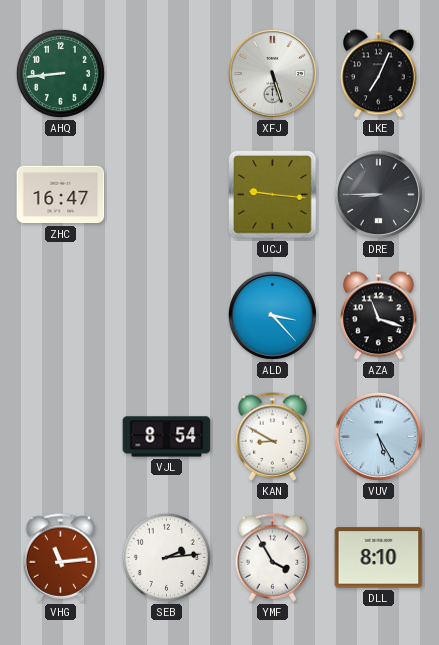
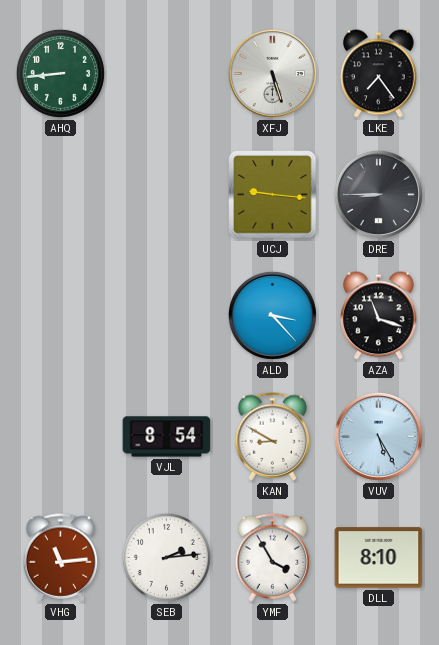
LKE: 7:04 -> 7:24
ZHC: 16:47 -> none
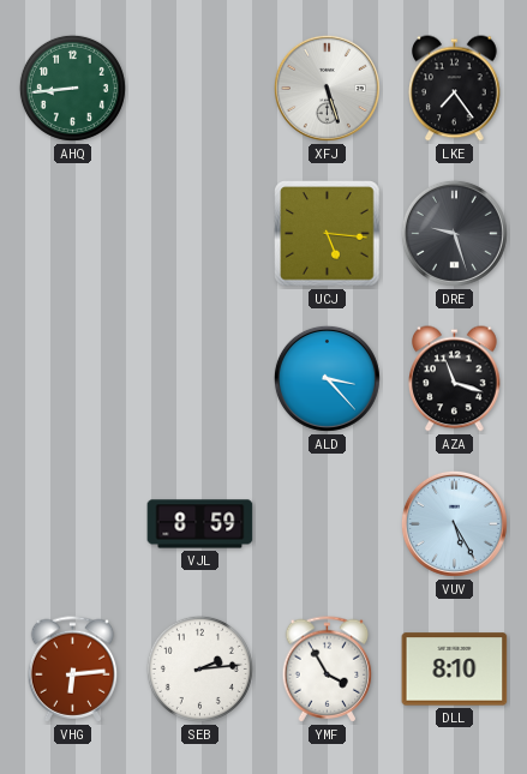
UCJ: 9:16 -> 5:16
DRE: 8:45 -> 9:27
VJL: 8:54 -> 8:59
KAN: 8:50 -> none
VHG: 11:14 -> 6:14
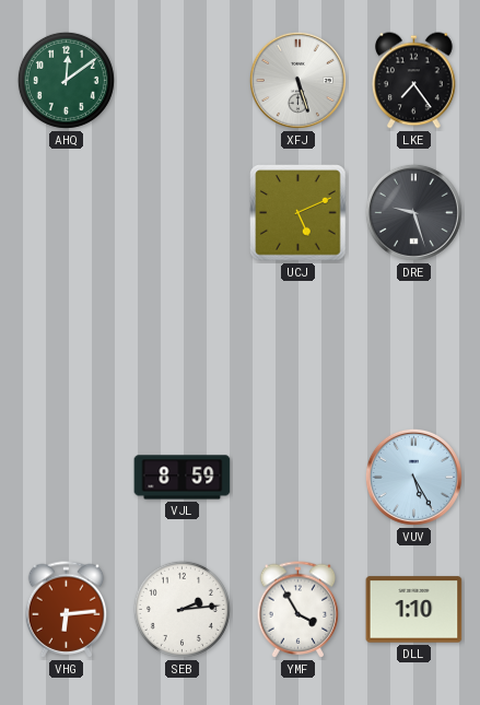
AHQ: 8:44 -> 12:09
UCJ: 5:16 -> 5:11
ALD: 3:23 -> none
AZA: 11:18 -> none
DLL: 8:10 -> 1:10
